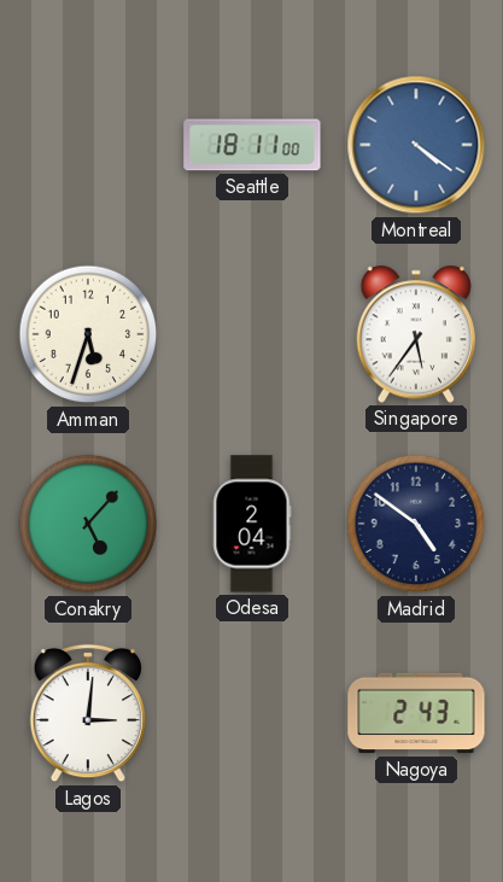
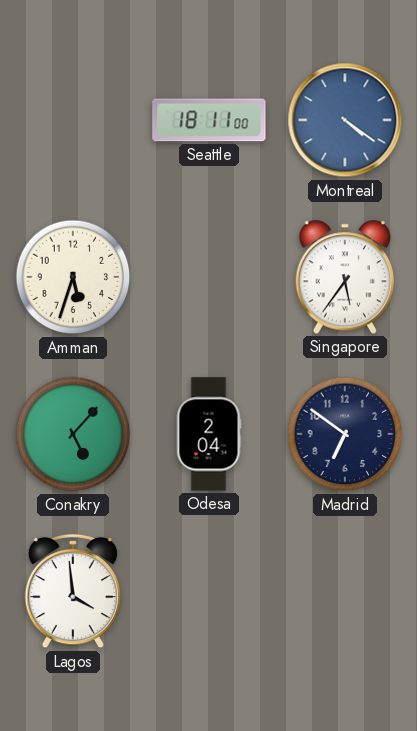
Madrid: 4:51 -> 6:51
Lagos: 3:01 -> 3:59
Nagoya: 2:43 -> none
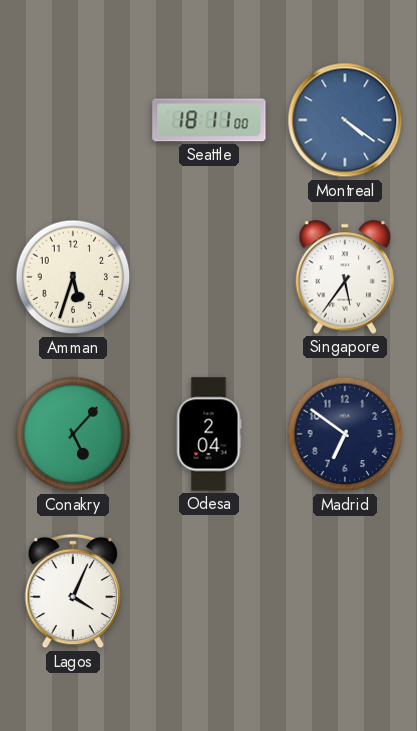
Lagos: 3:59 -> 4:04
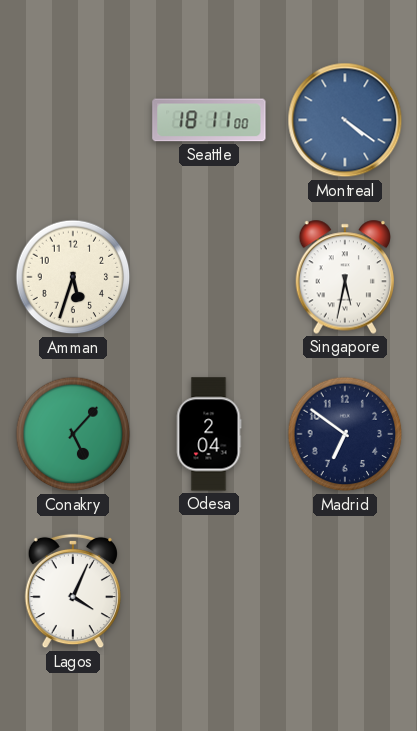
Singapore: 5:36 -> 5:32
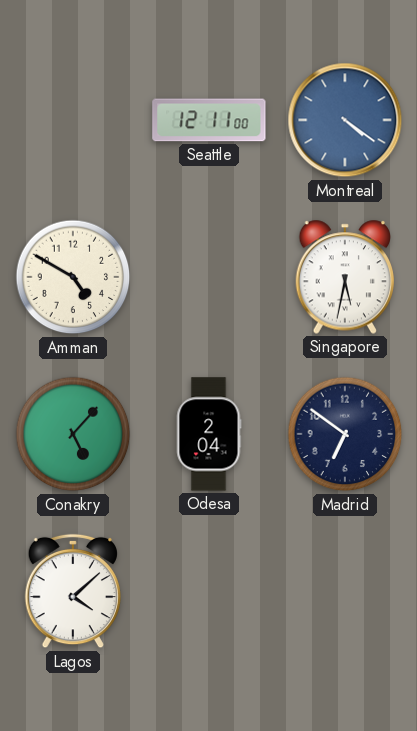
Seattle: 18:11 -> 12:11
Amman: 5:33 -> 4:50
Lagos: 4:04 -> 4:08
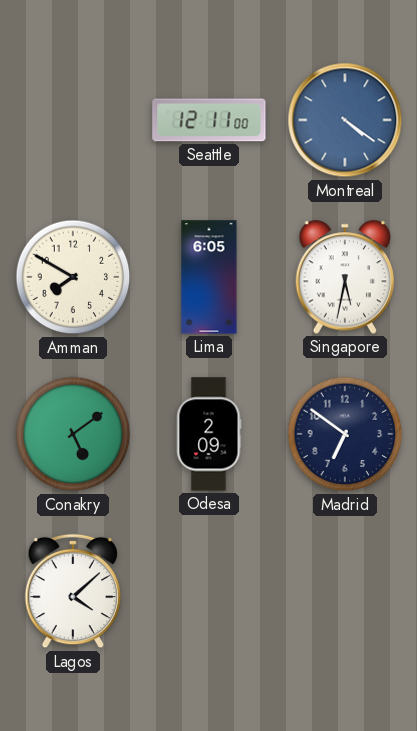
Amman: 4:50 -> 7:50
Lima: none -> 6:05
Conakry: 5:07 -> 5:09
Odesa: 2:04 -> 2:09
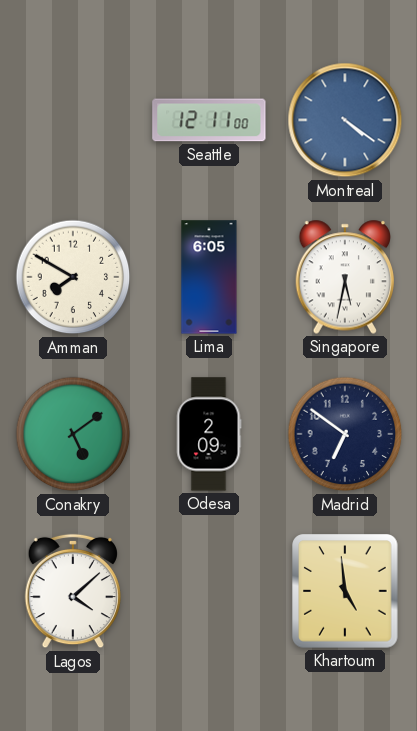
Khartoum: none -> 4:59
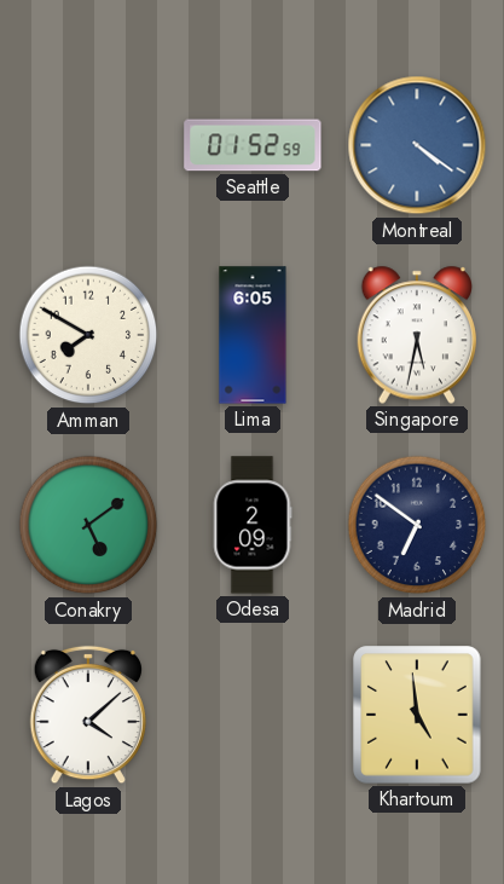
Seattle: 12:11 -> 01:52
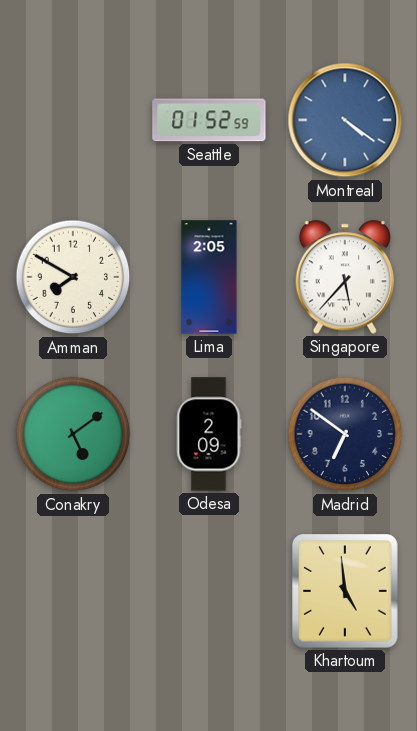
Lima: 6:05 -> 2:05
Singapore: 5:32 -> 5:37
Lagos: 4:08 -> none
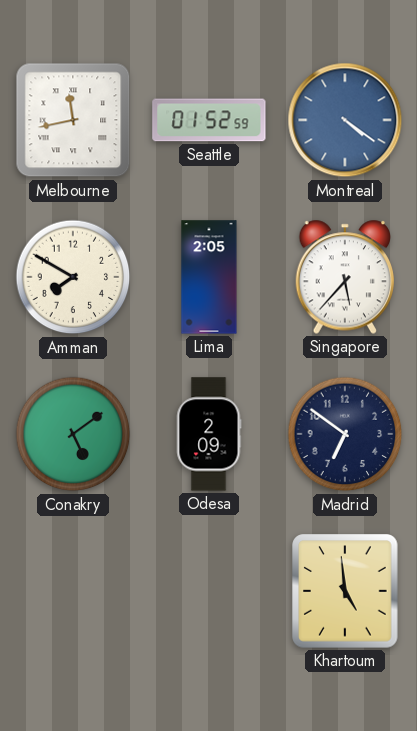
Melbourne: none -> 11:43
